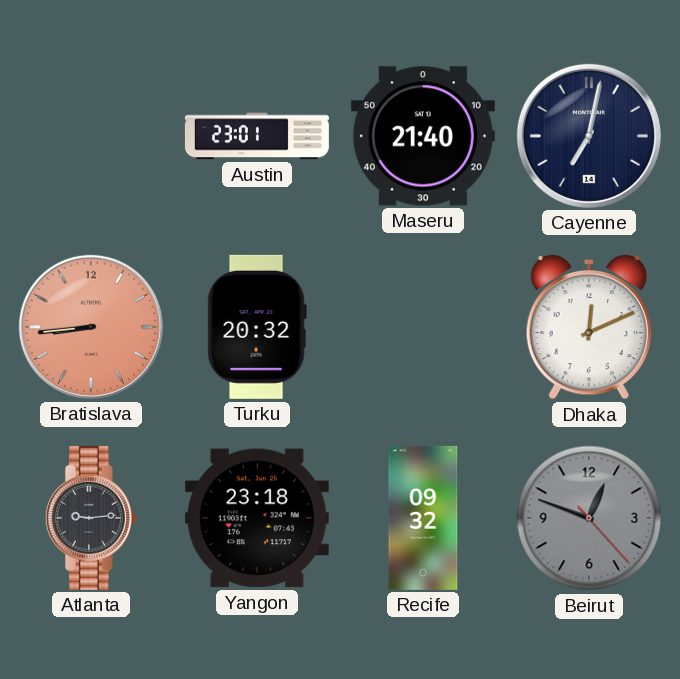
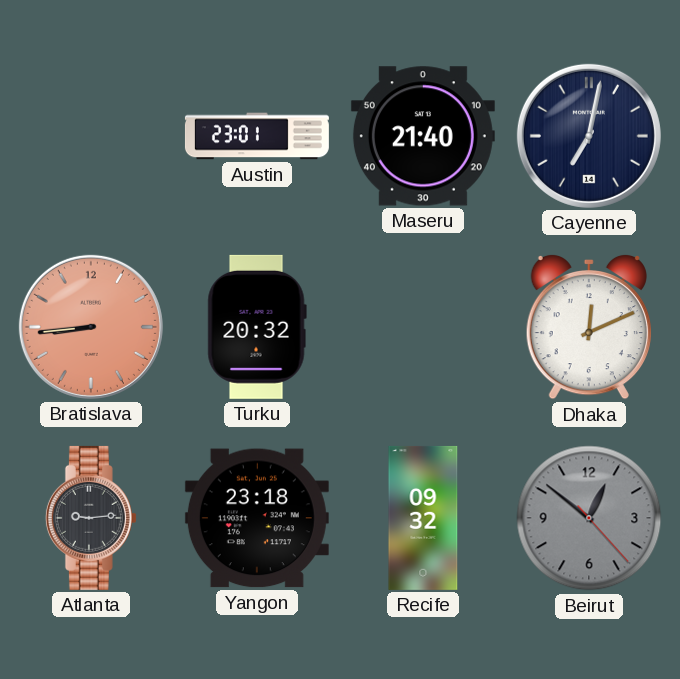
Beirut: 12:48 -> 12:51
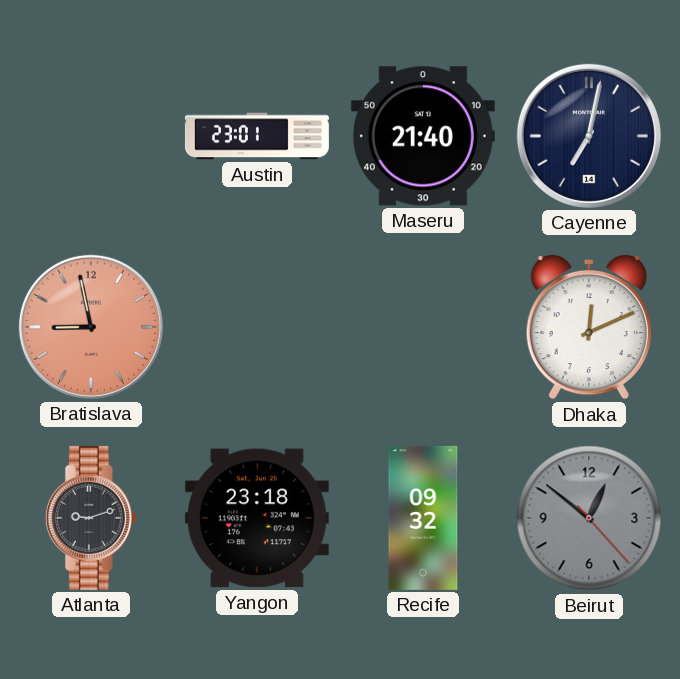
Bratislava: 8:44 -> 8:58
Turku: 20:32 -> none
Atlanta: 9:14 -> 9:12
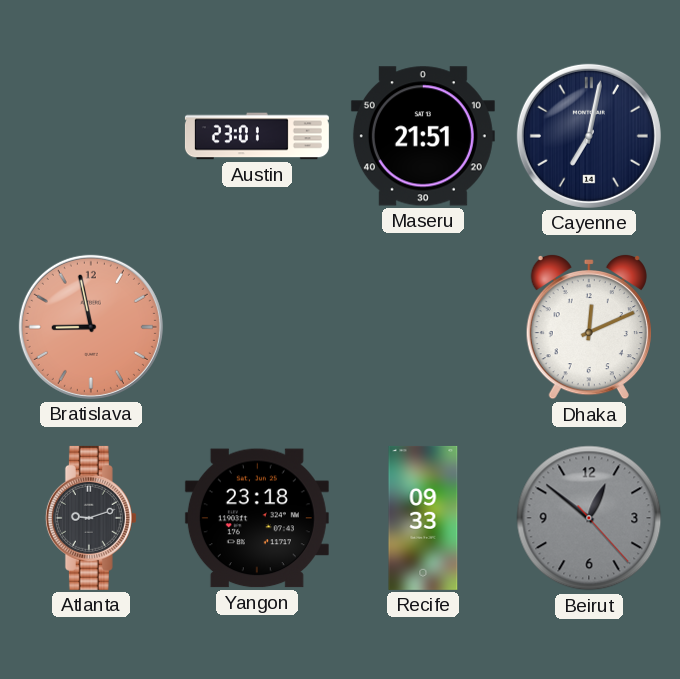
Maseru: 21:40 -> 21:51
Recife: 09:32 -> 09:33
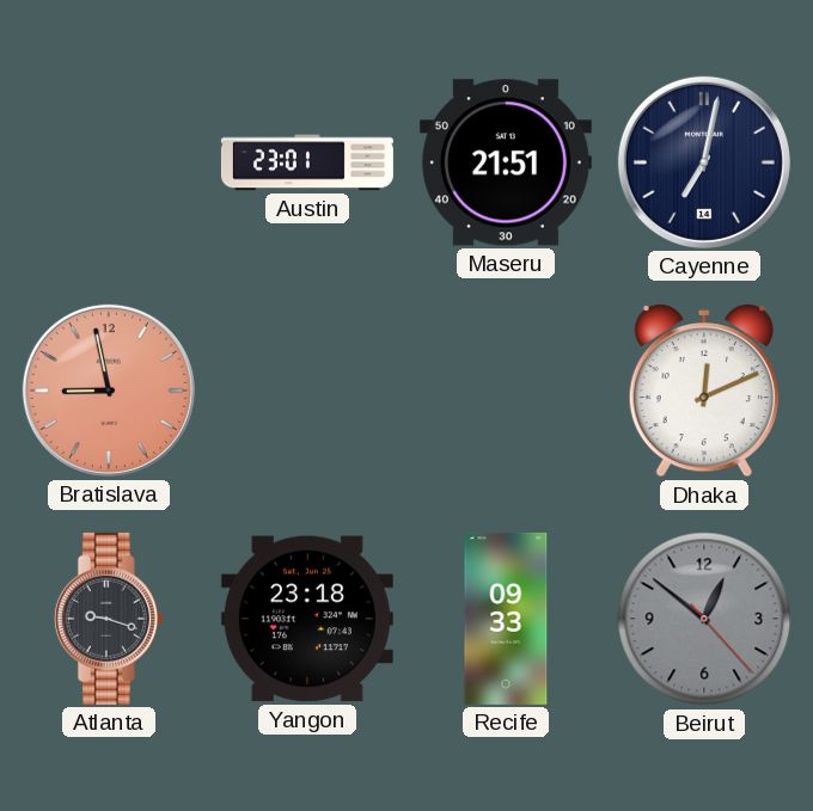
Atlanta: 9:12 -> 9:18
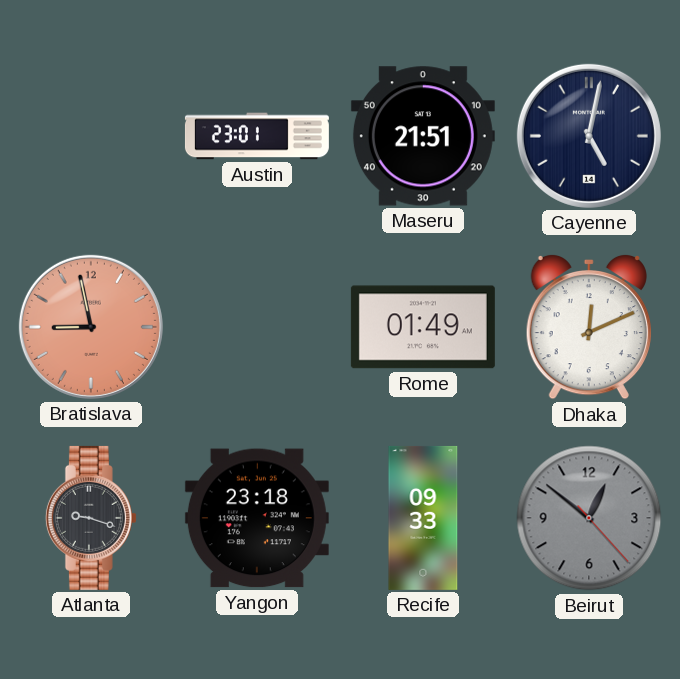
Cayenne: 7:02 -> 5:02
Rome: none -> 01:49
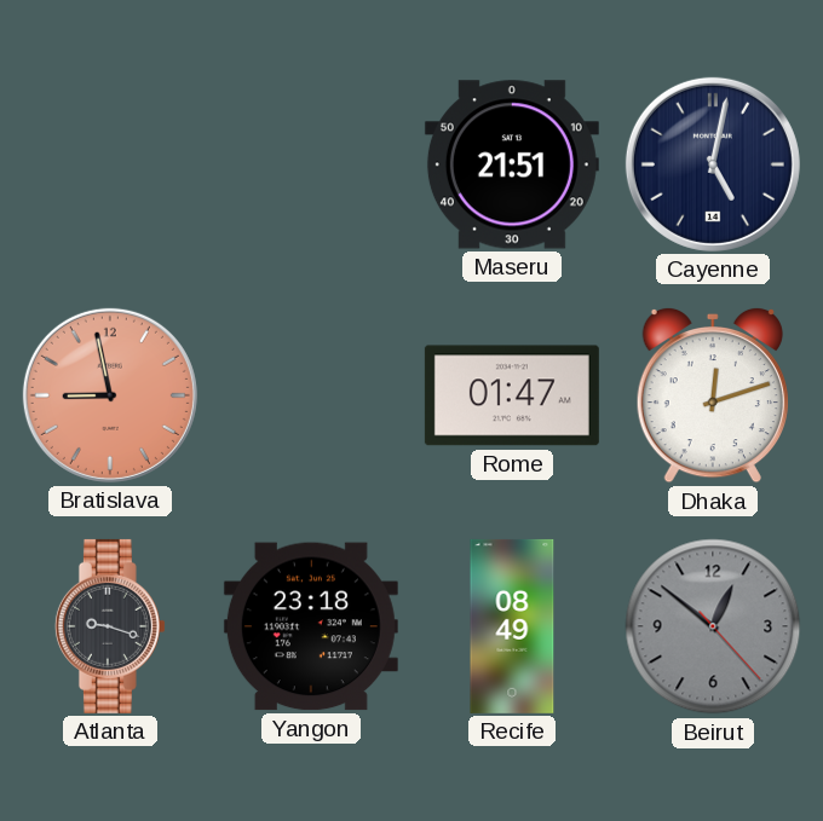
Austin: 23:01 -> none
Rome: 01:49 -> 01:47
Dhaka: 12:11 -> 12:12
Recife: 09:33 -> 08:49
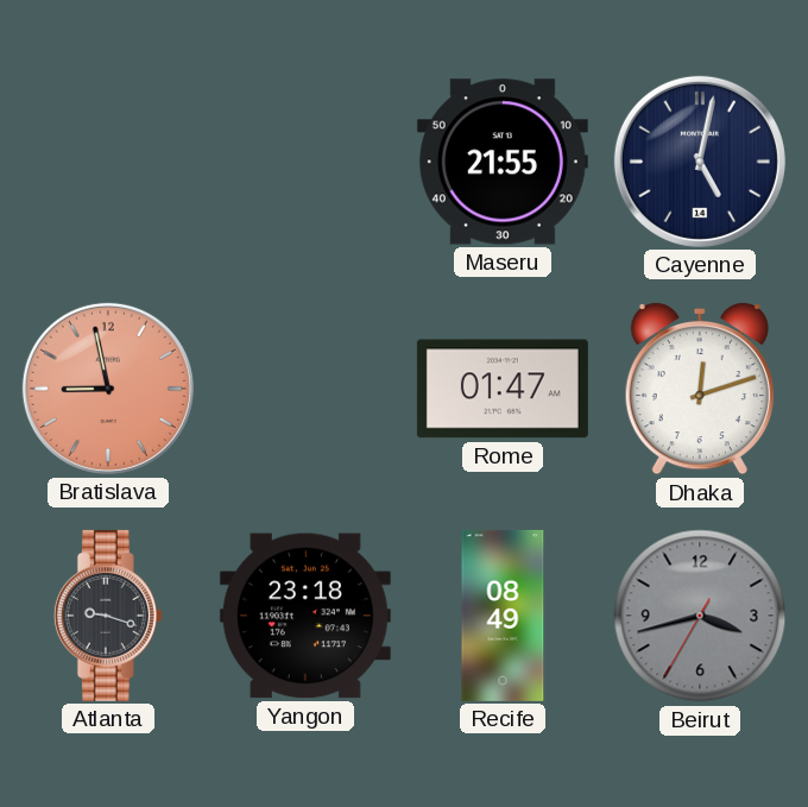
Maseru: 21:51 -> 21:55
Beirut: 12:51 -> 3:42
